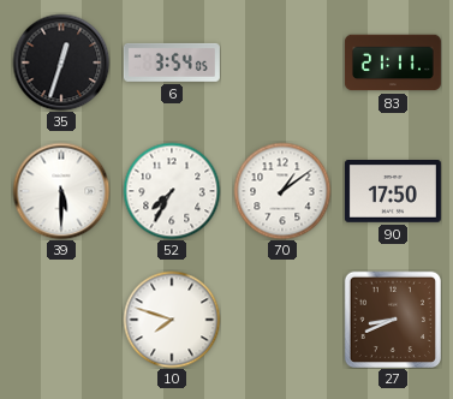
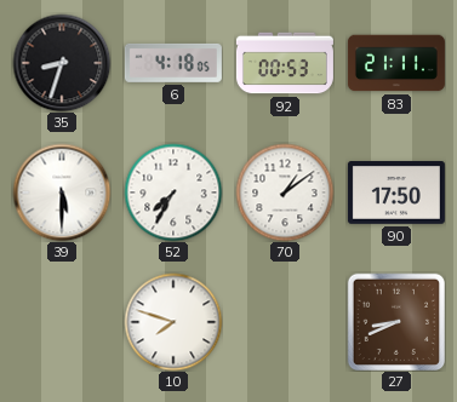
35: 12:33 -> 8:33
6: 3:54 -> 4:18
92: none -> 00:53
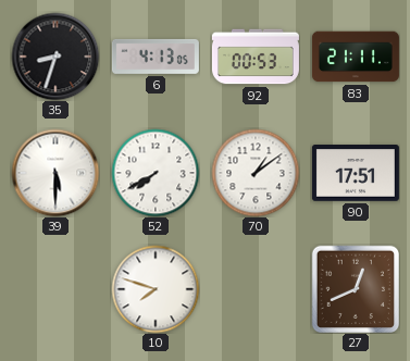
6: 4:18 -> 4:13
52: 7:35 -> 7:40
90: 17:50 -> 17:51
27: 8:41 -> 12:41
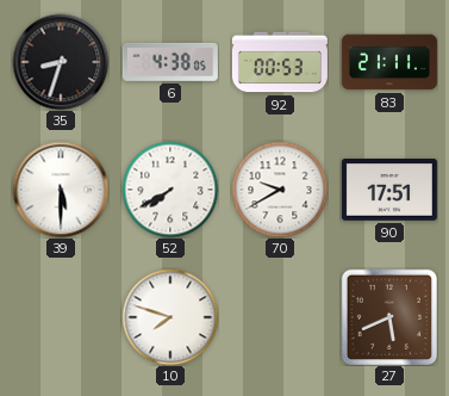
6: 4:13 -> 4:38
70: 1:09 -> 9:40
27: 12:41 -> 5:41
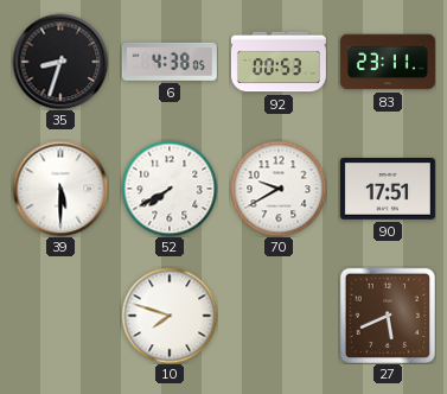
83: 21:11 -> 23:11
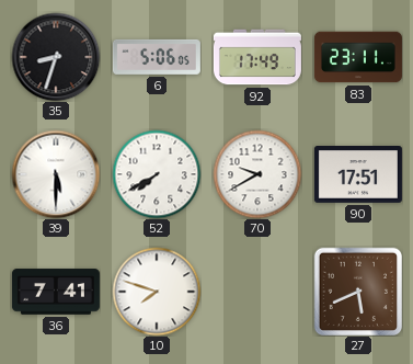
6: 4:38 -> 5:06
92: 00:53 -> 17:49
36: none -> 7:41
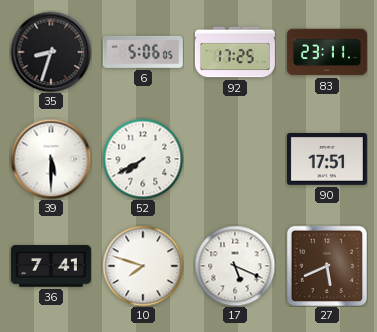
92: 17:49 -> 17:25
70: 9:40 -> none
17: none -> 5:19
